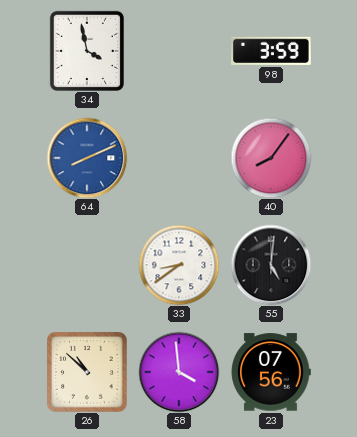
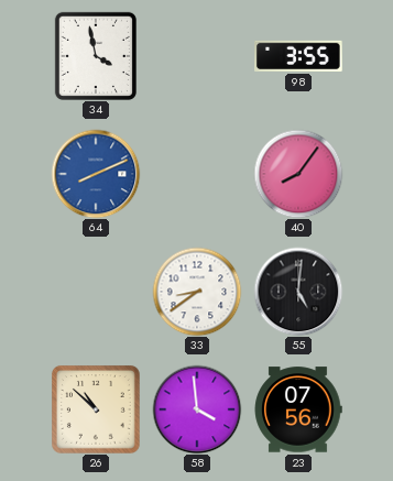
98: 3:59 -> 3:55
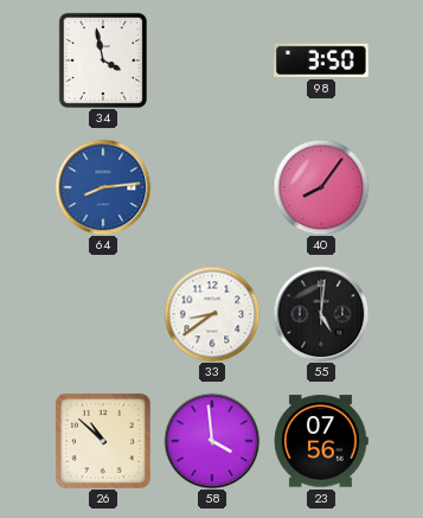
98: 3:55 -> 3:50
64: 8:11 -> 8:14
